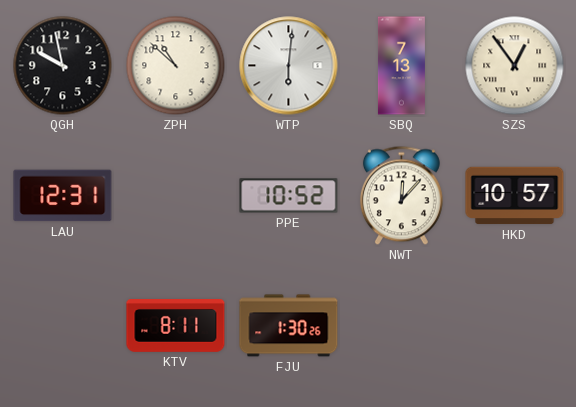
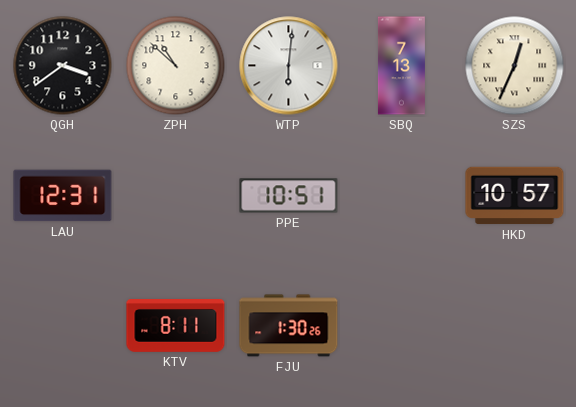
QGH: 9:58 -> 3:39
SZS: 12:54 -> 12:34
PPE: 10:52 -> 10:51
NWT: 12:07 -> none
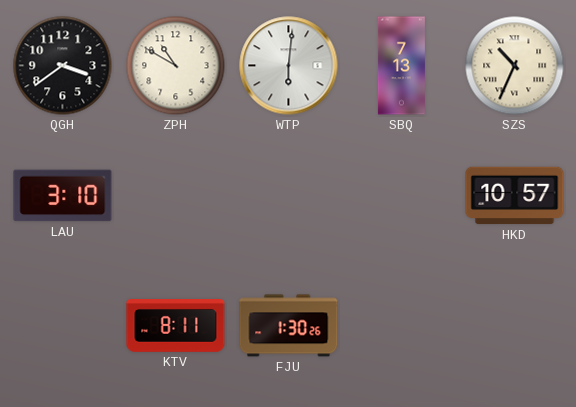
ZPH: 10:52 -> 10:50
SZS: 12:34 -> 10:34
LAU: 12:31 -> 3:10
PPE: 10:51 -> none
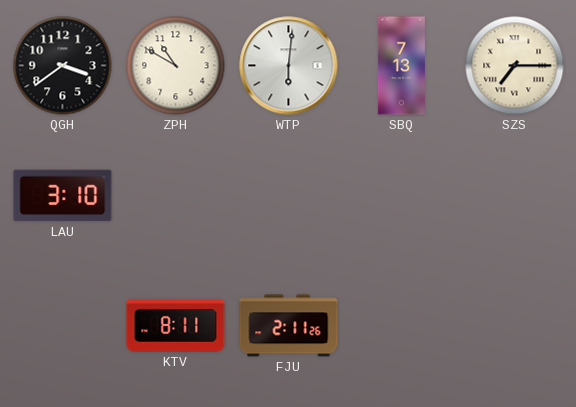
SZS: 10:34 -> 7:15
HKD: 10:57 -> none
FJU: 1:30 -> 2:11
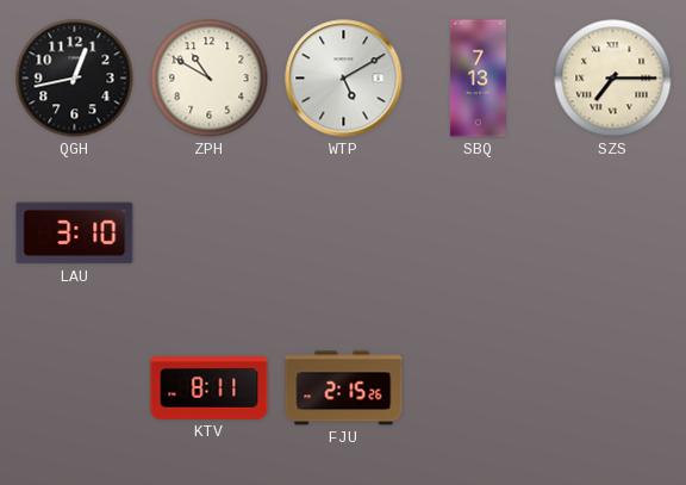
QGH: 3:39 -> 12:43
WTP: 6:01 -> 5:10
FJU: 2:11 -> 2:15
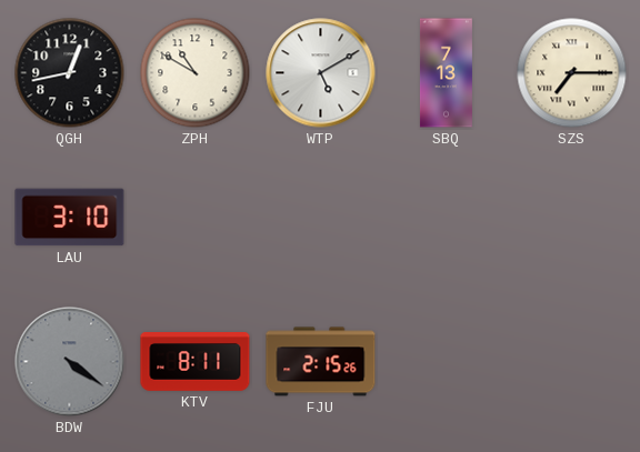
BDW: none -> 4:21
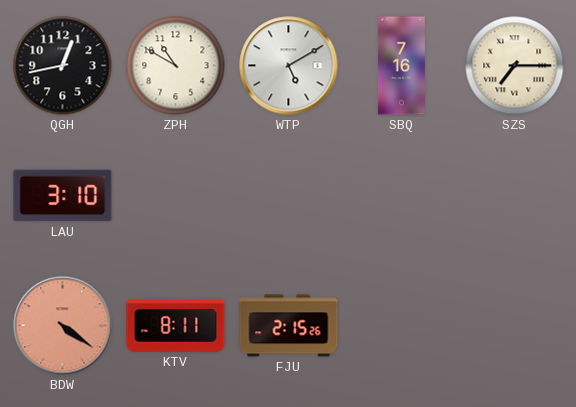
SBQ: 7:13 -> 7:16
BDW dial: grey -> salmon
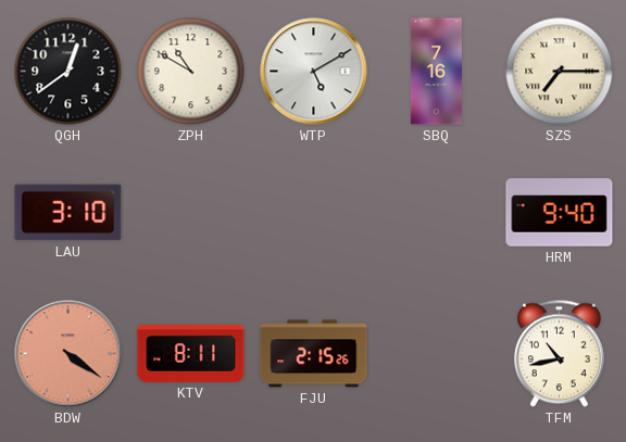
QGH: 12:43 -> 12:39
HRM: none -> 9:40
TFM: none -> 10:43
